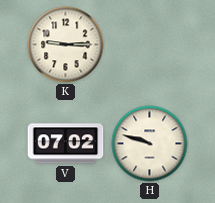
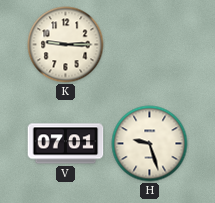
V: 07:02 -> 07:01
H: 9:48 -> 9:27
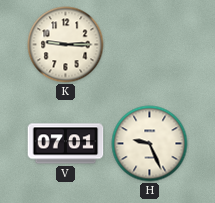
H: 9:27 -> 9:26
